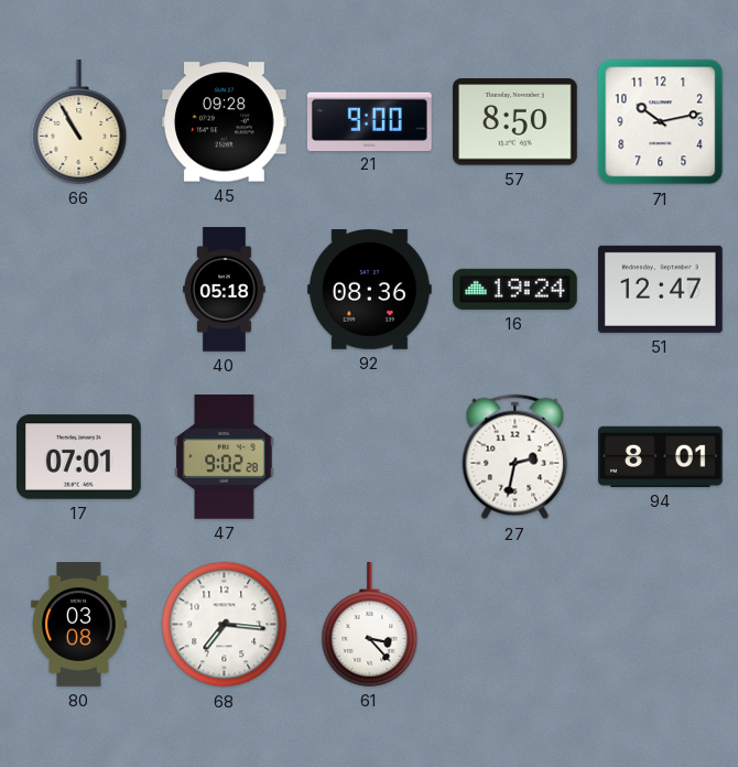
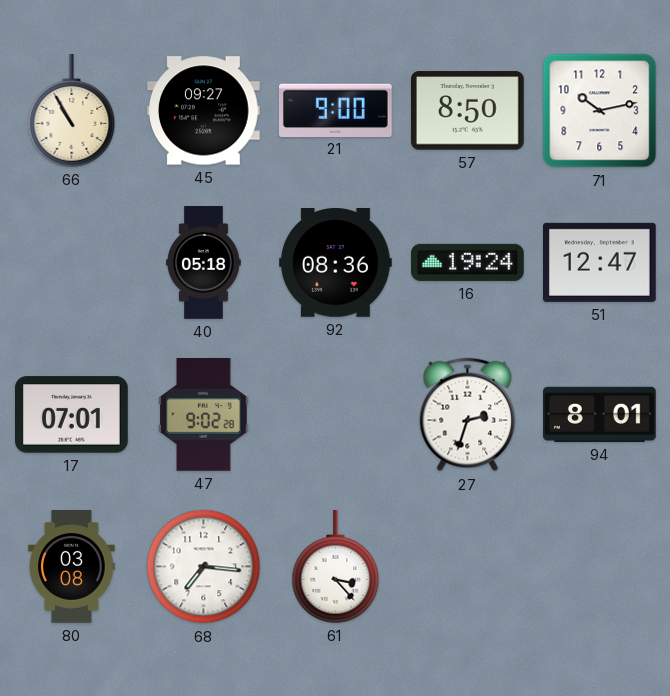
45: 09:28 -> 09:27
27: 2:32 -> 2:33
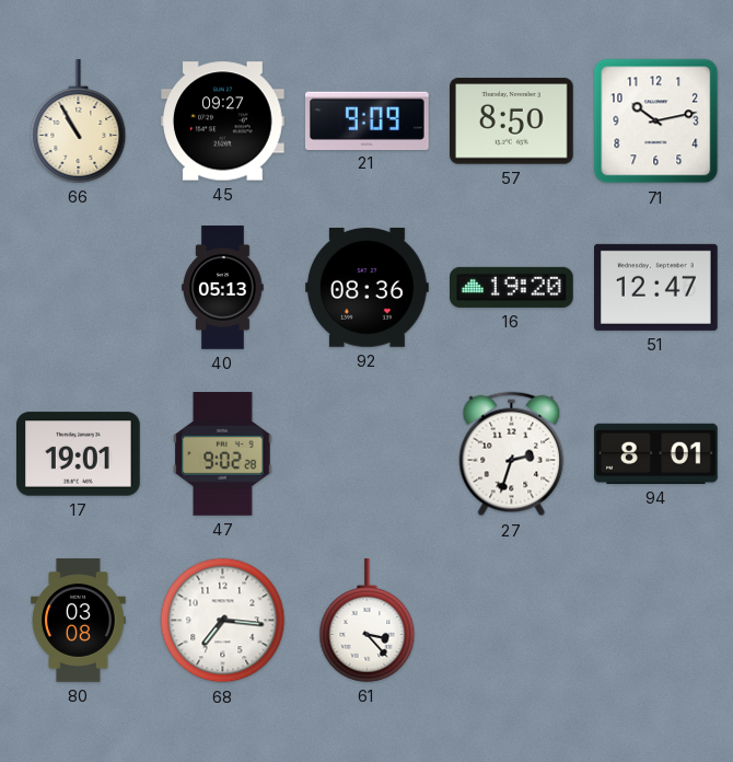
21: 9:00 -> 9:09
40: 05:18 -> 05:13
16: 19:24 -> 19:20
17: 07:01 -> 19:01
